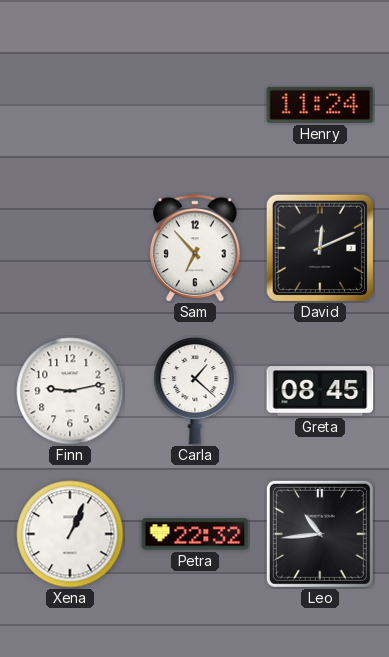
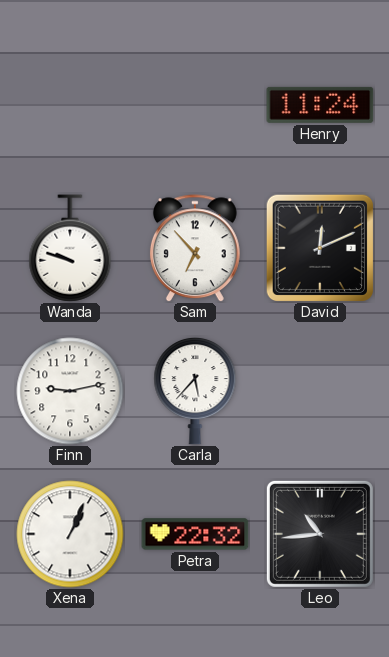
Wanda: none -> 9:48
Carla: 1:22 -> 5:37
Greta: 08:45 -> none
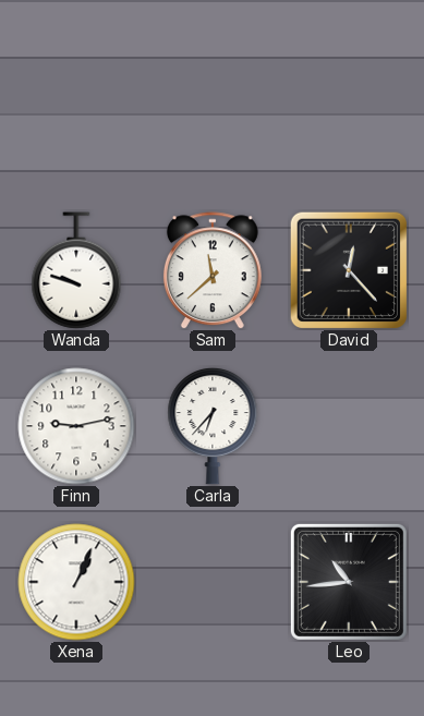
Henry: 11:24 -> none
Sam: 6:53 -> 11:38
David: 12:11 -> 12:23
Carla: 5:37 -> 6:37
Petra: 22:32 -> none
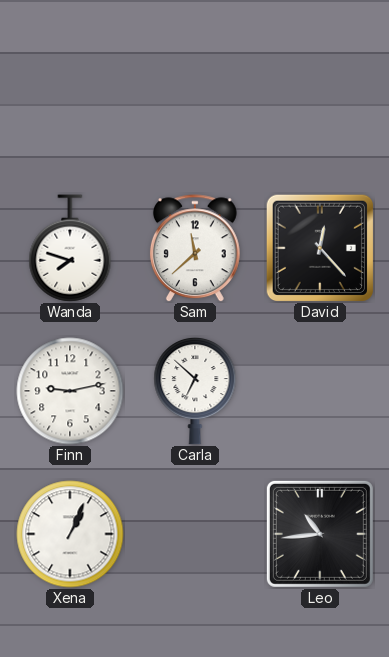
Wanda: 9:48 -> 7:48
Carla: 6:37 -> 6:52
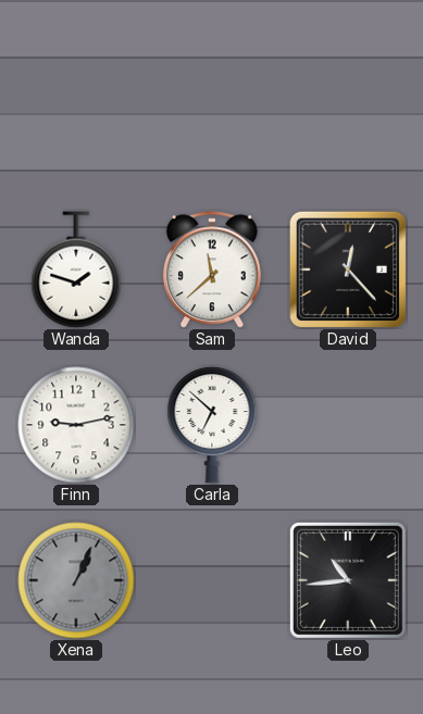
Wanda: 7:48 -> 1:48
Xena dial: white -> grey
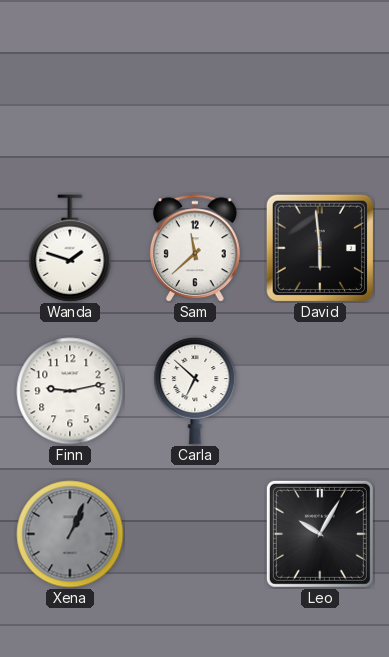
David: 12:23 -> 5:59
Leo: 10:44 -> 10:05
